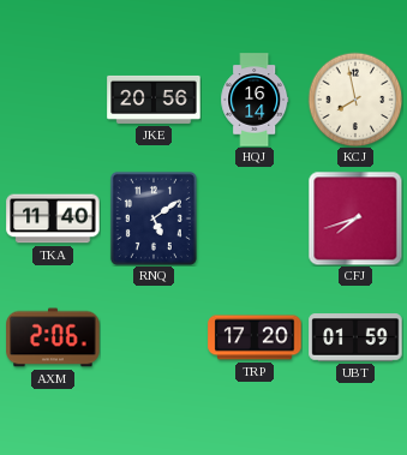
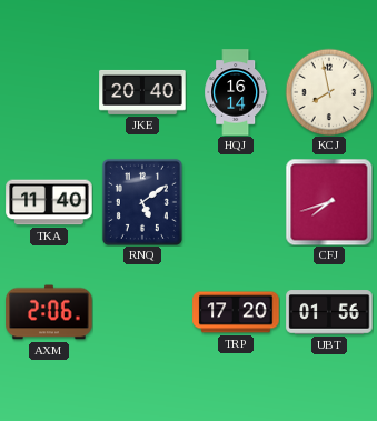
JKE: 20:56 -> 20:40
UBT: 01:59 -> 01:56
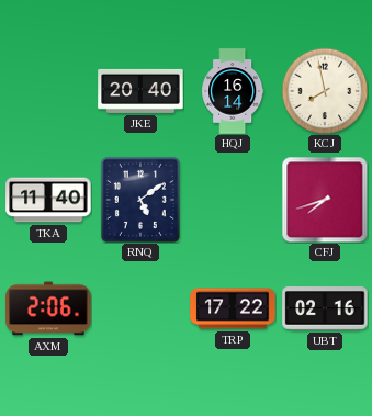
TRP: 17:20 -> 17:22
UBT: 01:56 -> 02:16
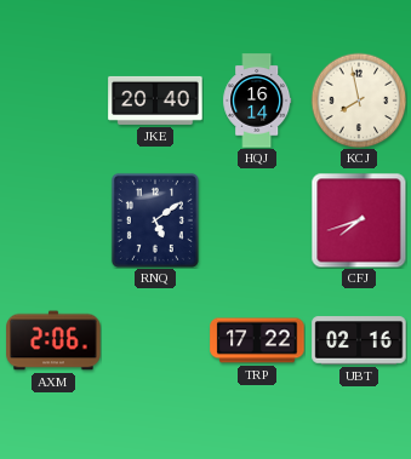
TKA: 11:40 -> none
